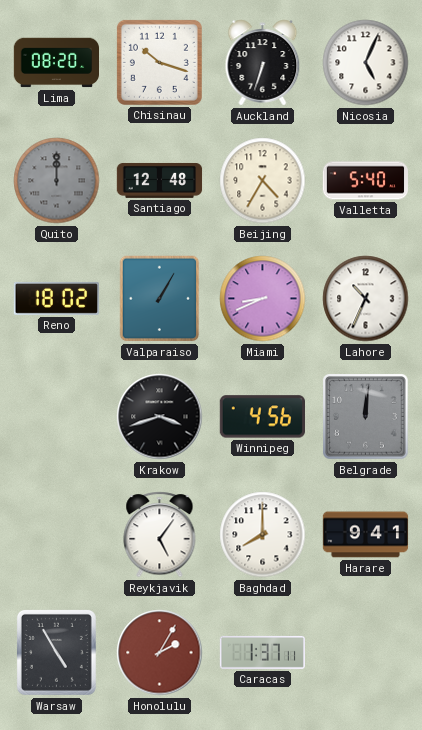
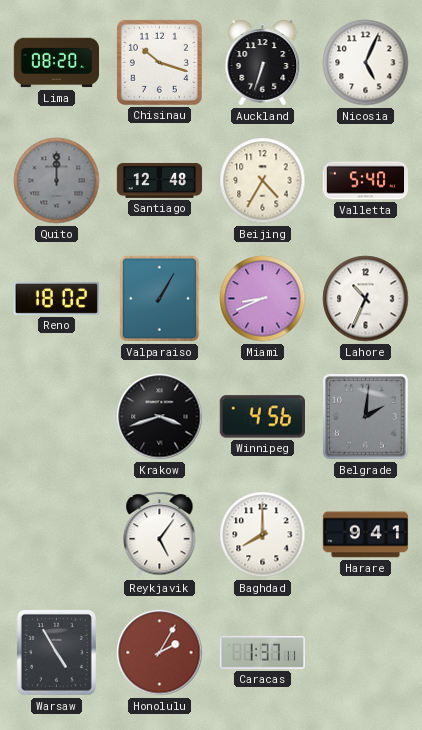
Belgrade: 12:01 -> 2:01
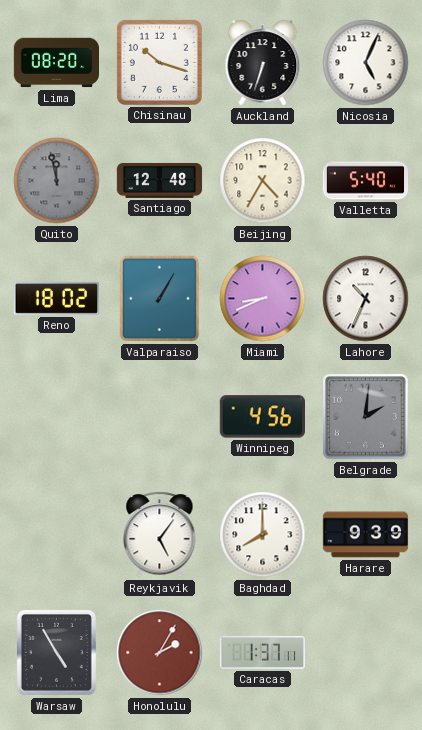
Quito: 12:00 -> 11:58
Krakow: 3:42 -> none
Harare: 9:41 -> 9:39
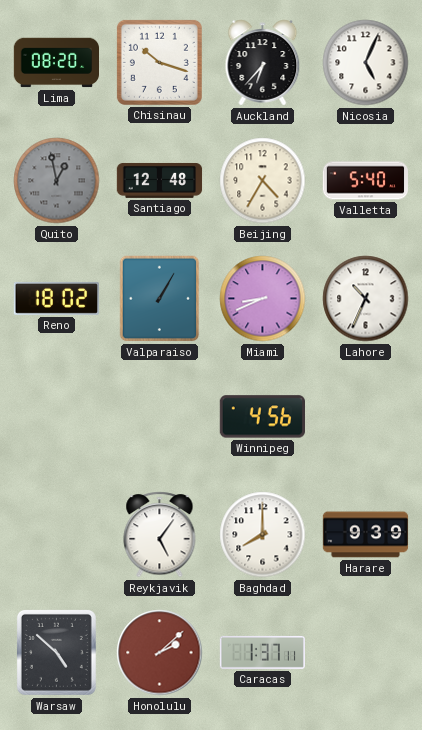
Auckland: 6:33 -> 6:37
Quito: 11:58 -> 12:58
Belgrade: 2:01 -> none
Warsaw: 4:55 -> 4:52
Honolulu: 2:05 -> 2:08
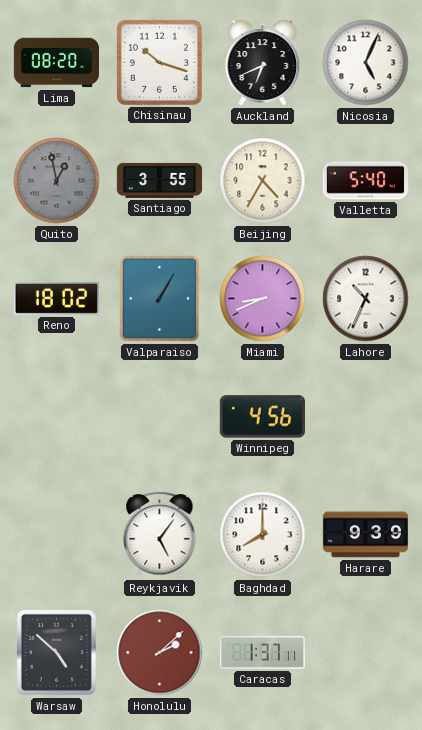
Auckland: 6:37 -> 6:41
Santiago: 12:48 -> 3:55
